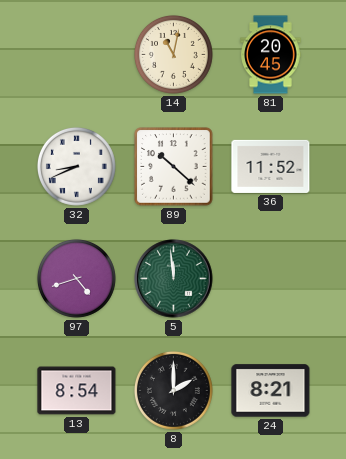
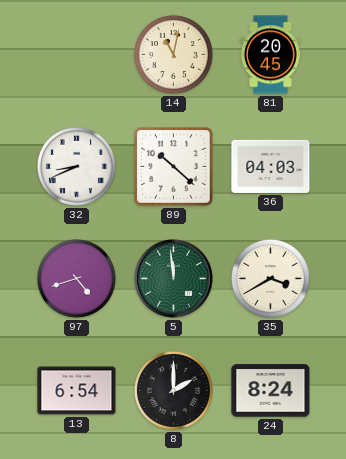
36: 11:52 -> 04:03
35: none -> 3:40
13: 8:54 -> 6:54
24: 8:21 -> 8:24
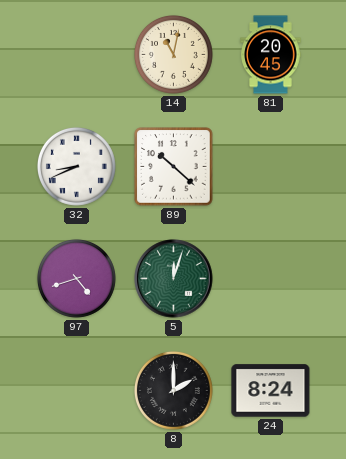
36: 04:03 -> none
5: 11:59 -> 12:03
35: 3:40 -> none
13: 6:54 -> none
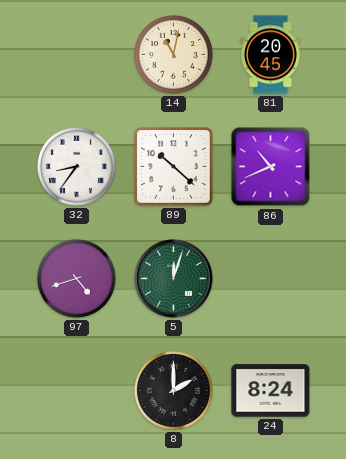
32: 8:41 -> 8:36
86: none -> 10:41
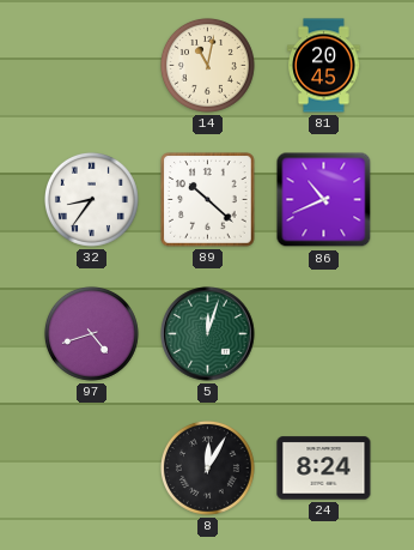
8: 2:00 -> 12:05
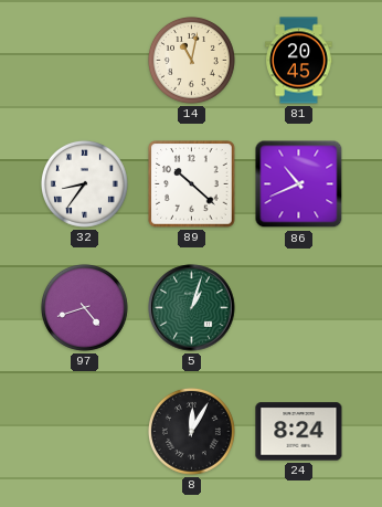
5: 12:03 -> 1:03
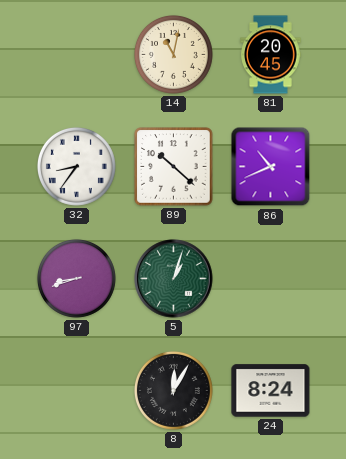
97: 4:42 -> 8:42
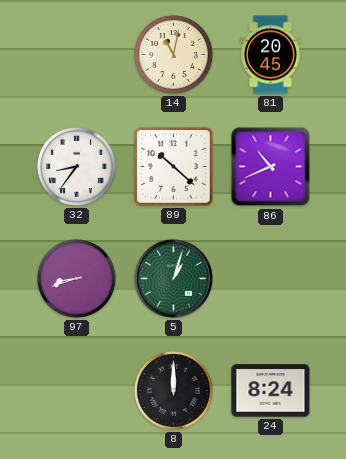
8: 12:05 -> 12:00
